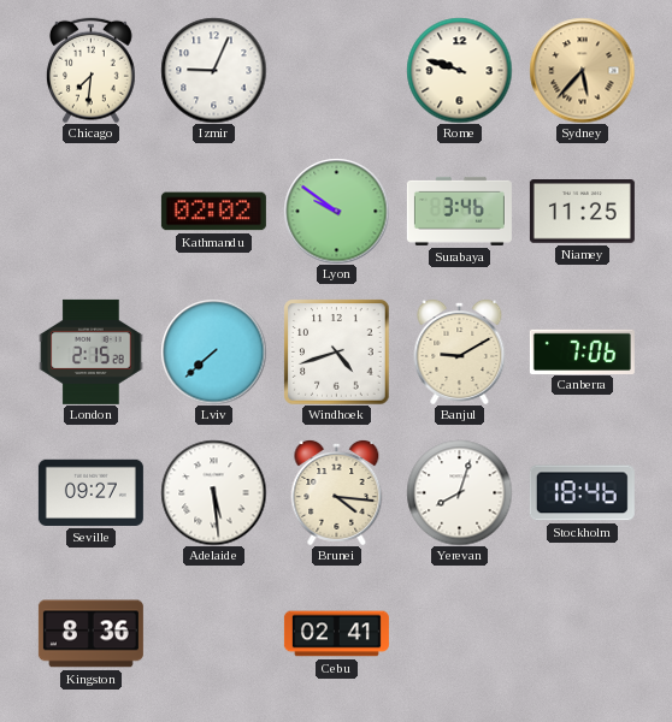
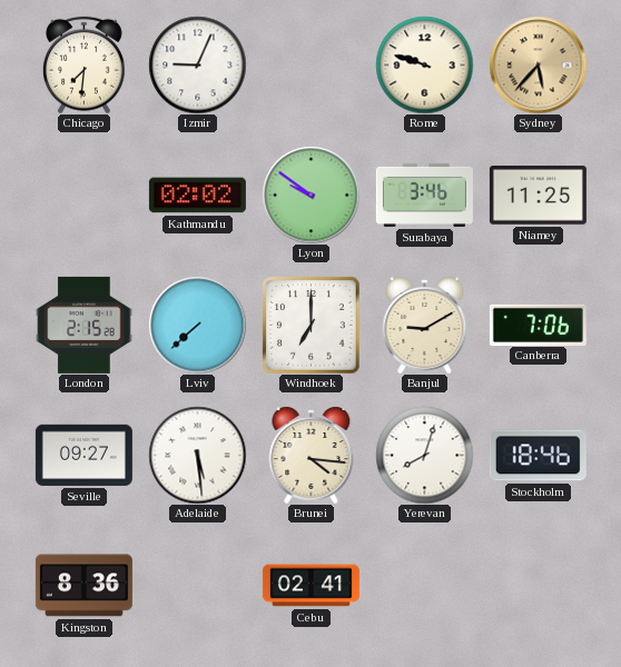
Windhoek: 4:42 -> 7:00
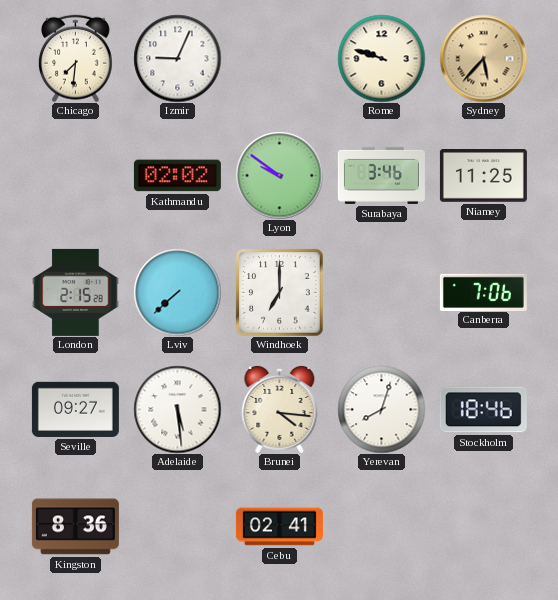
Banjul: 9:10 -> none
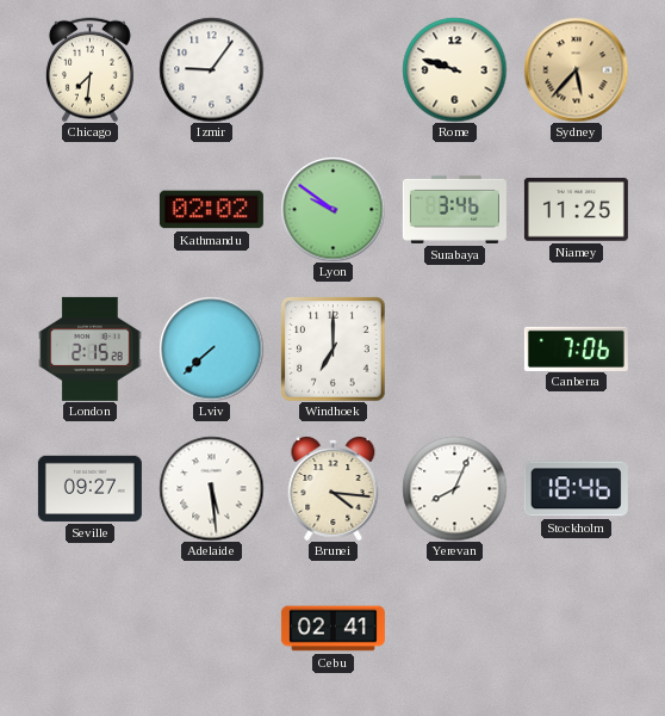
Izmir: 9:04 -> 9:06
Yerevan: 8:03 -> 8:04
Kingston: 8:36 -> none
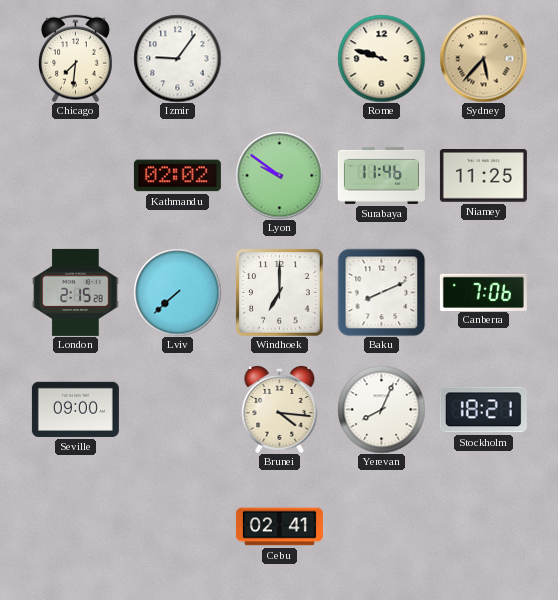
Surabaya: 3:46 -> 11:46
Baku: none -> 8:11
Seville: 09:27 -> 09:00
Adelaide: 5:29 -> none
Stockholm: 18:46 -> 18:21
